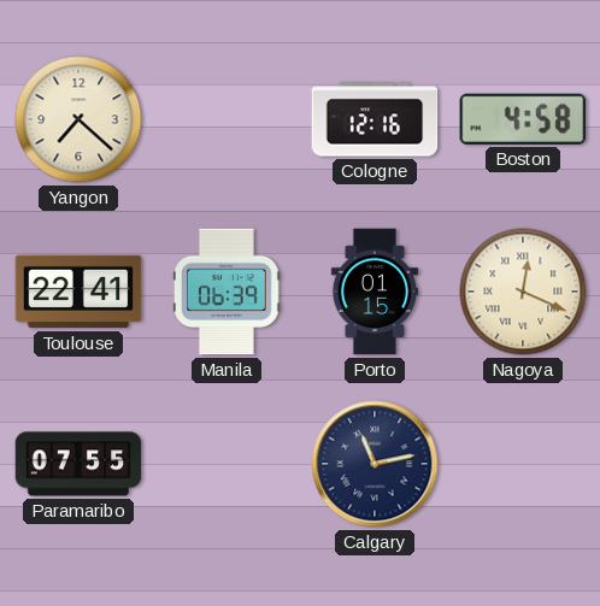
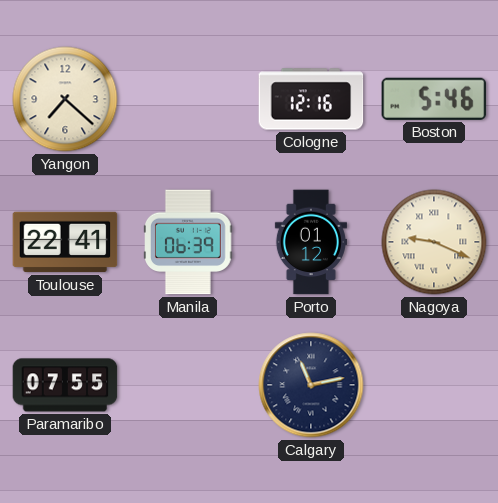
Boston: 4:58 -> 5:46
Porto: 01:15 -> 01:12
Nagoya: 12:19 -> 9:19
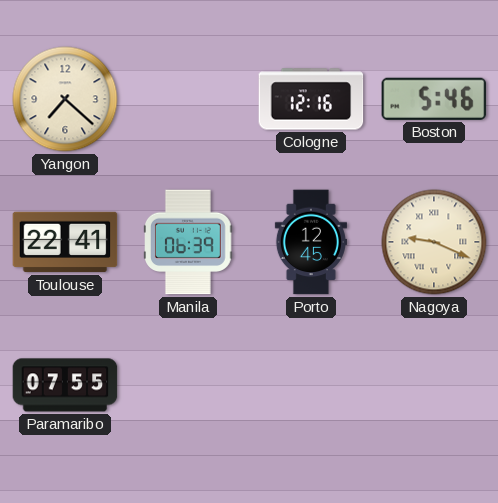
Porto: 01:12 -> 12:45
Calgary: 11:13 -> none
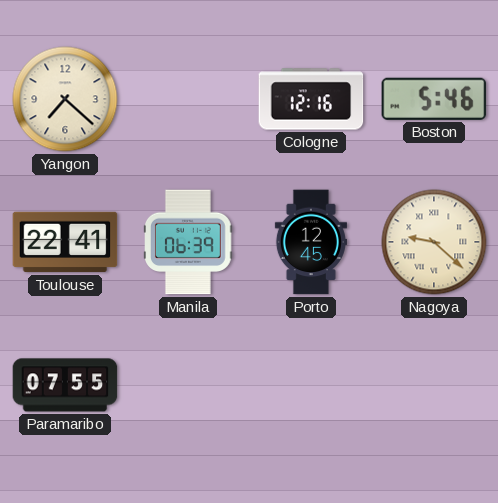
Nagoya: 9:19 -> 9:22
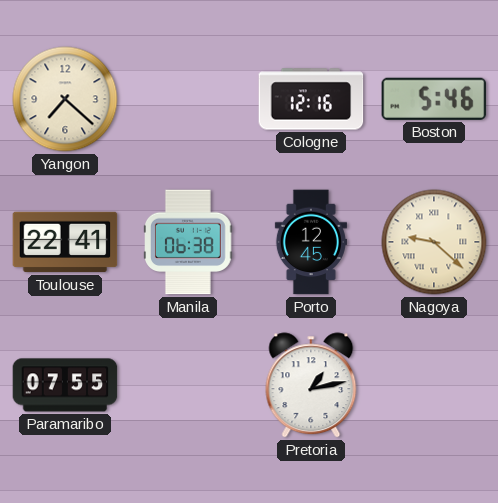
Manila: 06:39 -> 06:38
Pretoria: none -> 1:13
